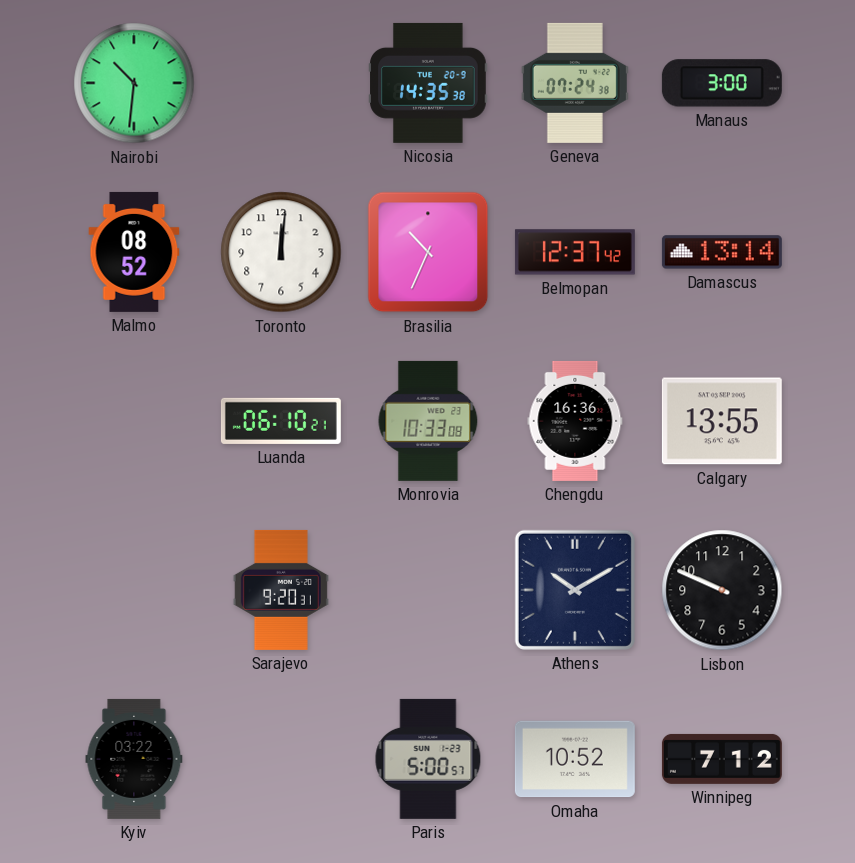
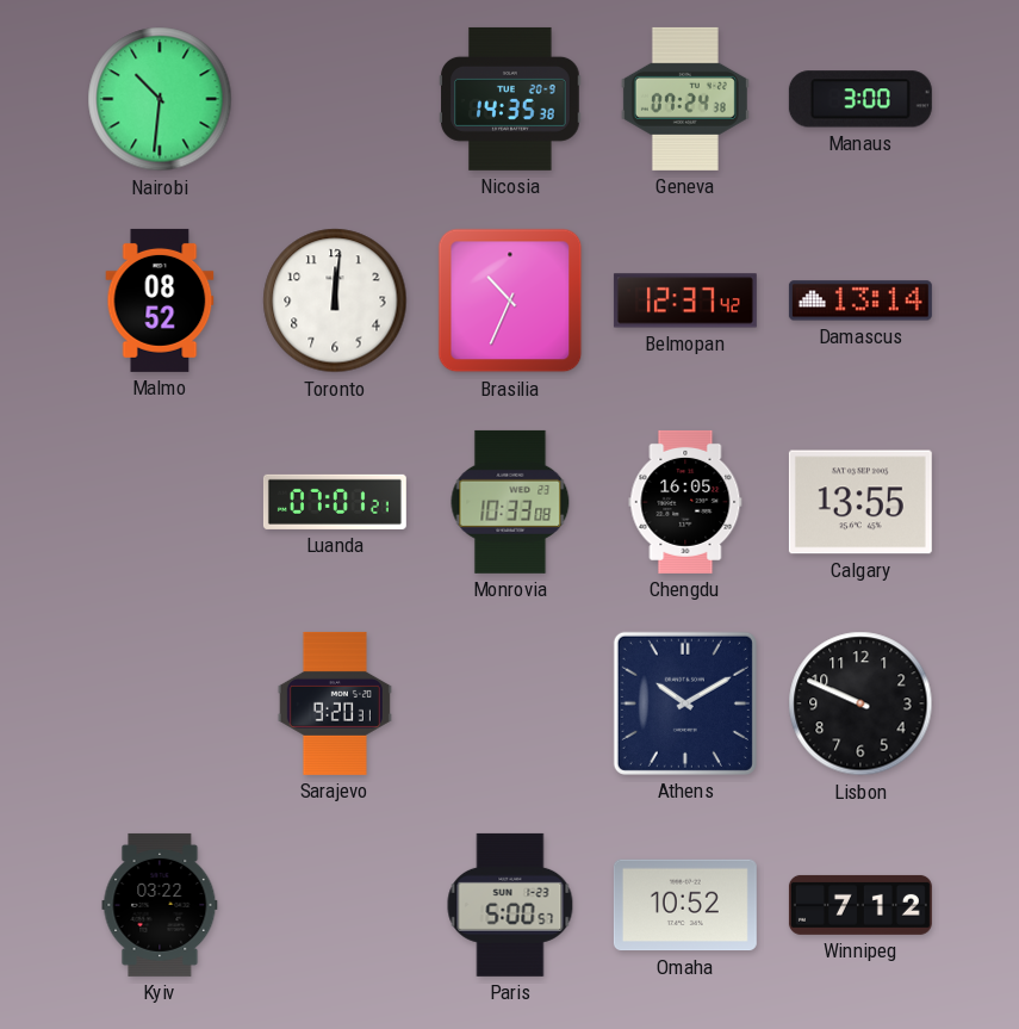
Luanda: 06:10 -> 07:01
Chengdu: 16:36 -> 16:05
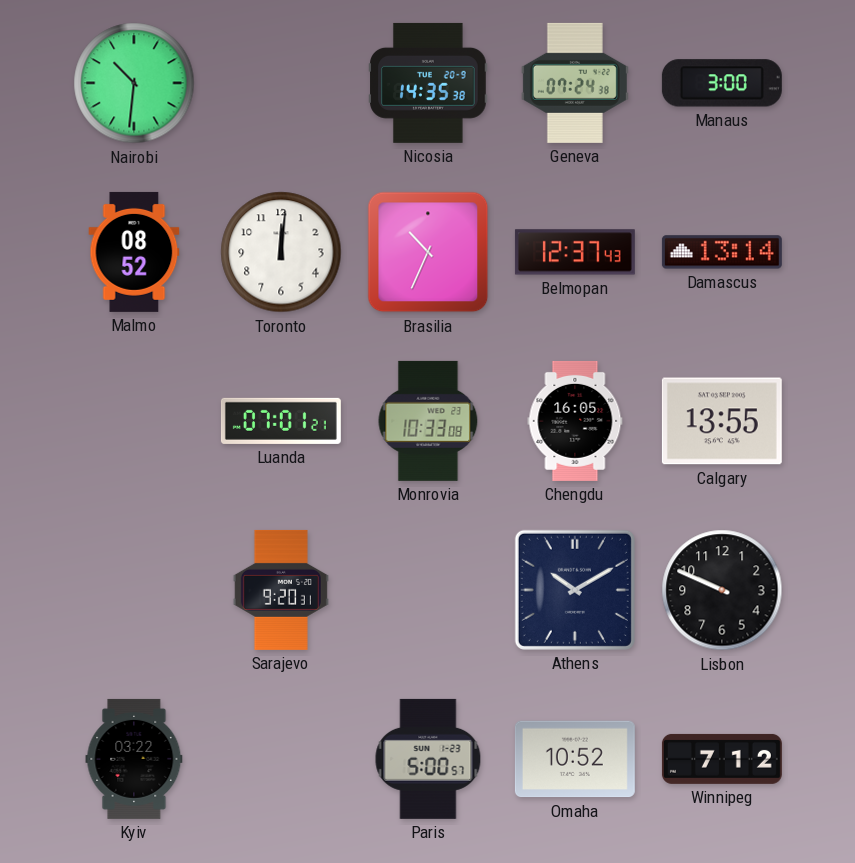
Belmopan: 12:37:42 -> 12:37:43
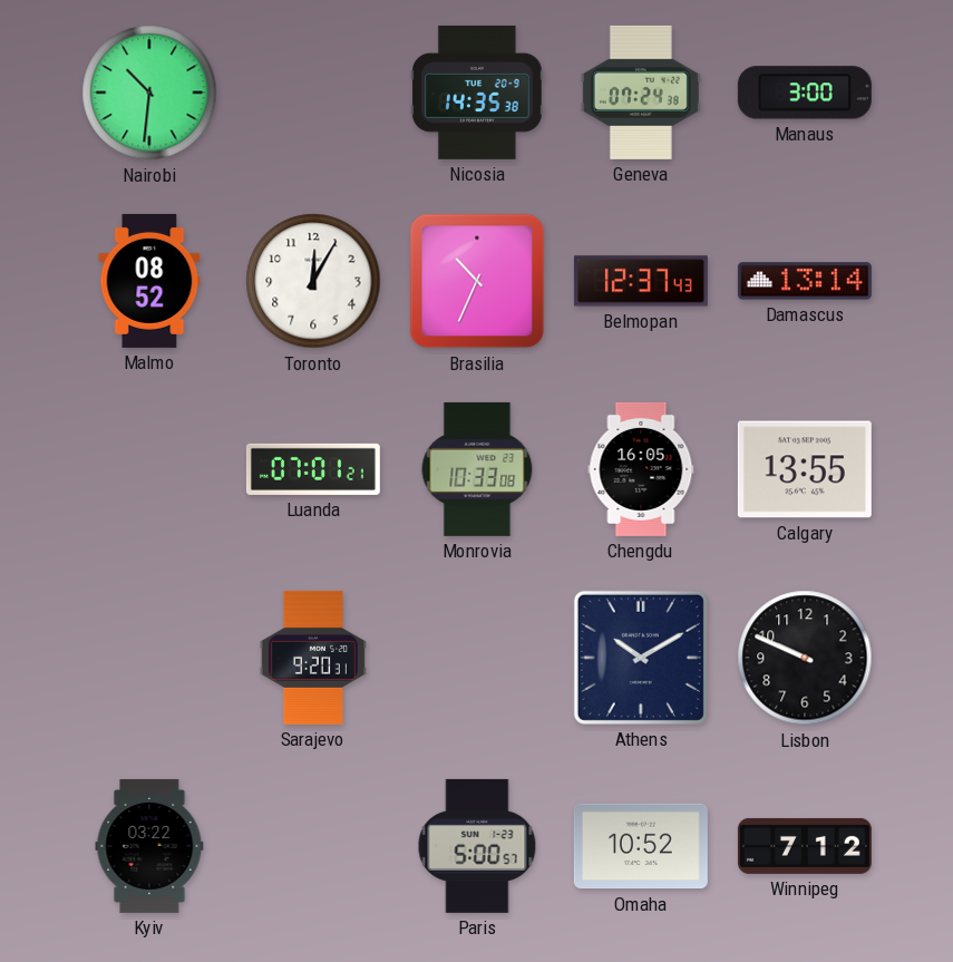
Toronto: 12:01 -> 12:05
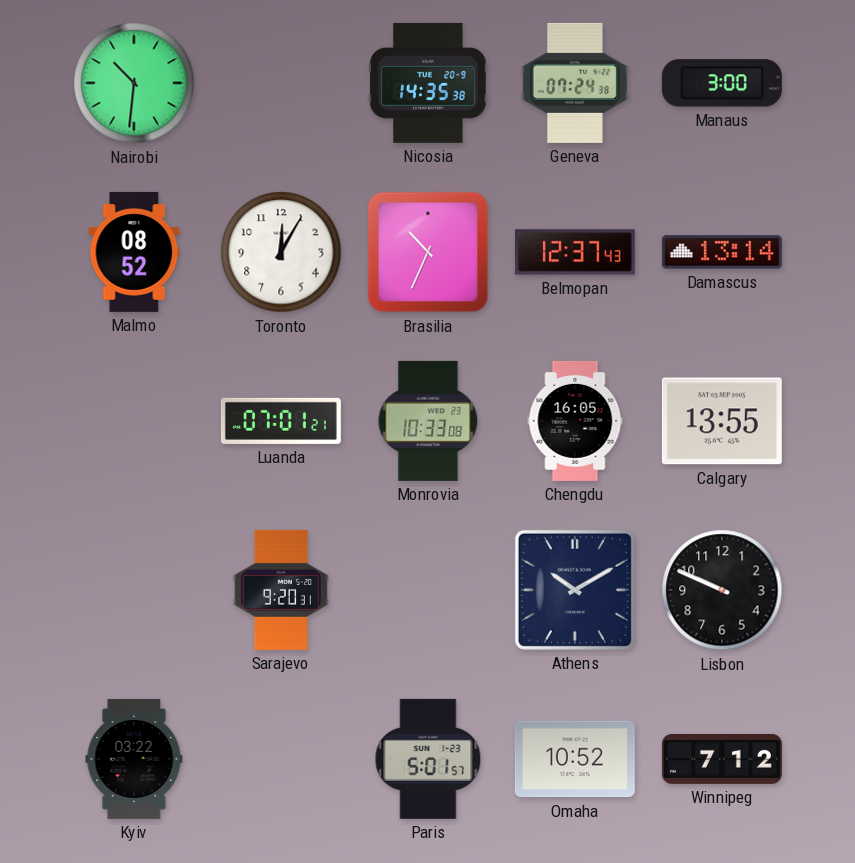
Paris: 5:00 -> 5:01
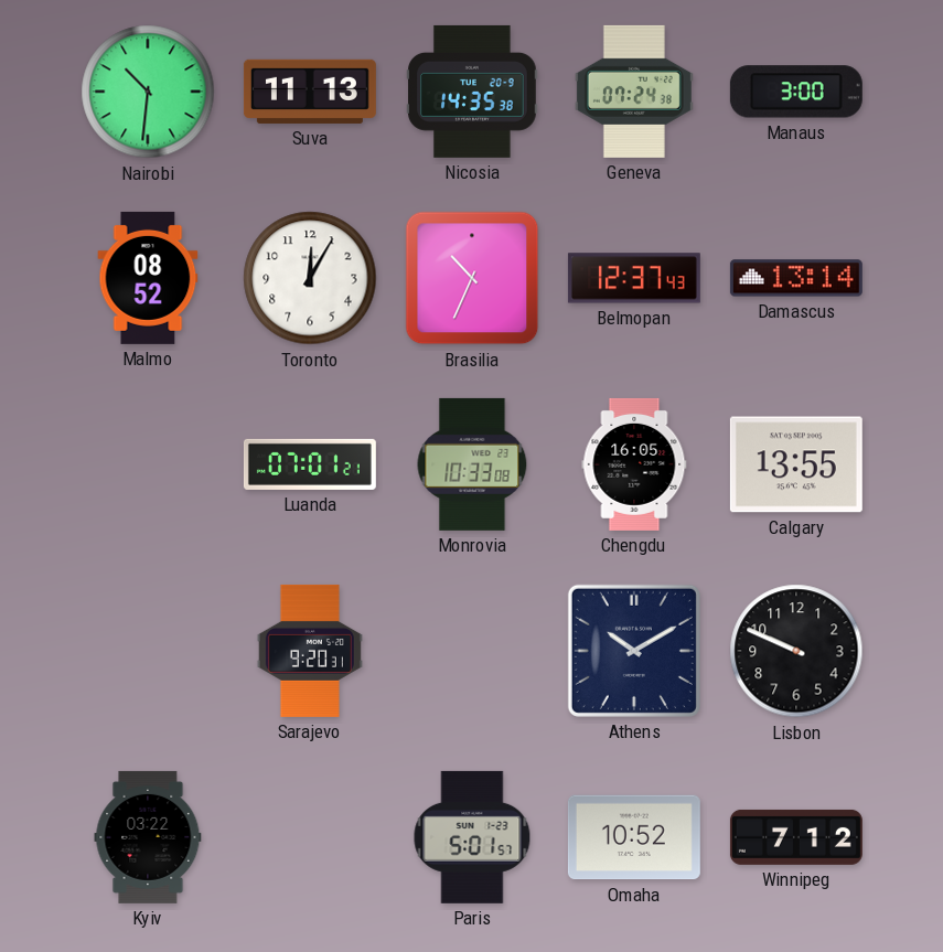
Suva: none -> 11:13
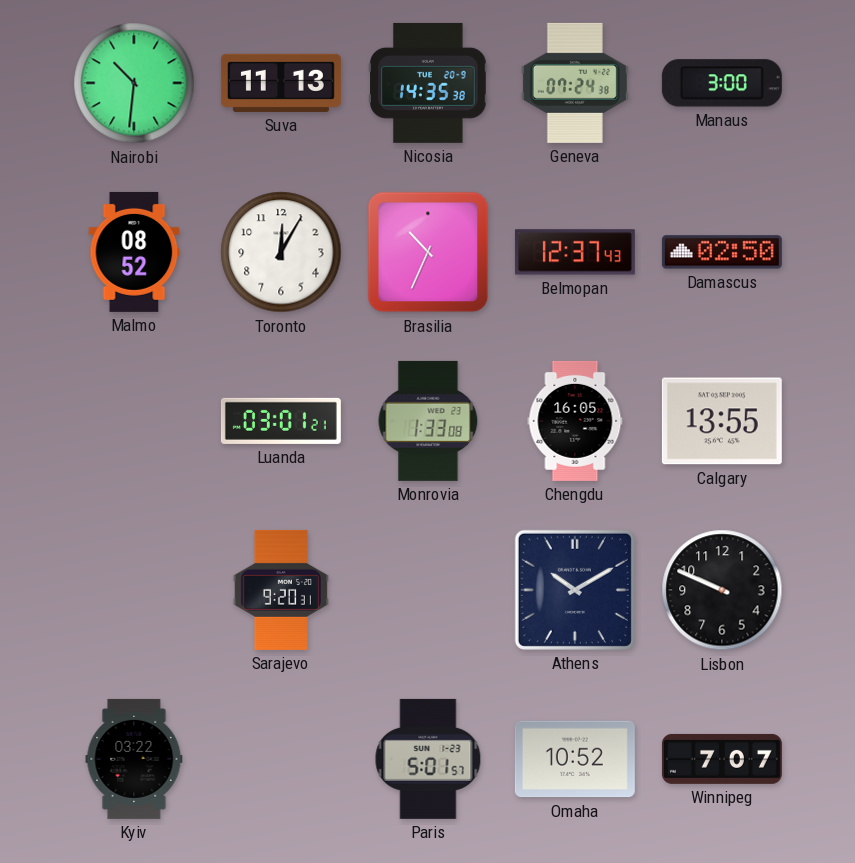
Damascus: 13:14 -> 02:50
Luanda: 07:01 -> 03:01
Monrovia: 10:33 -> 1:33
Winnipeg: 7:12 -> 7:07
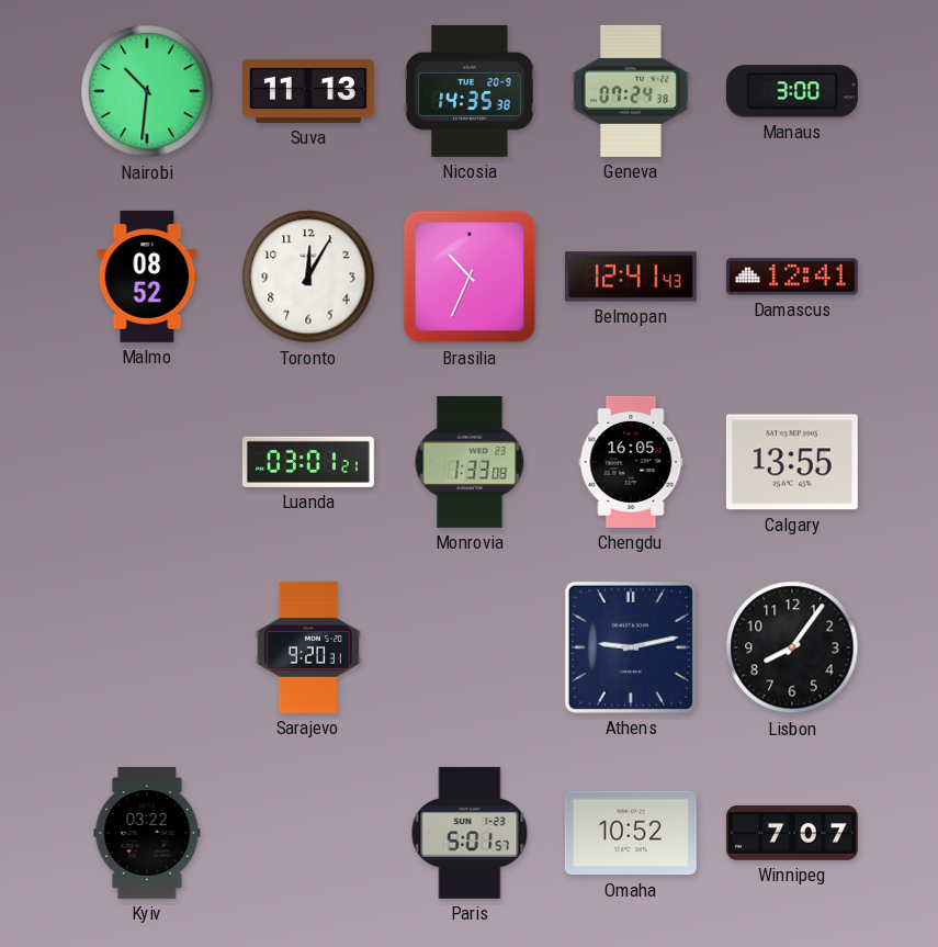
Belmopan: 12:37 -> 12:41
Damascus: 02:50 -> 12:41
Athens: 10:10 -> 9:13
Lisbon: 9:49 -> 8:06
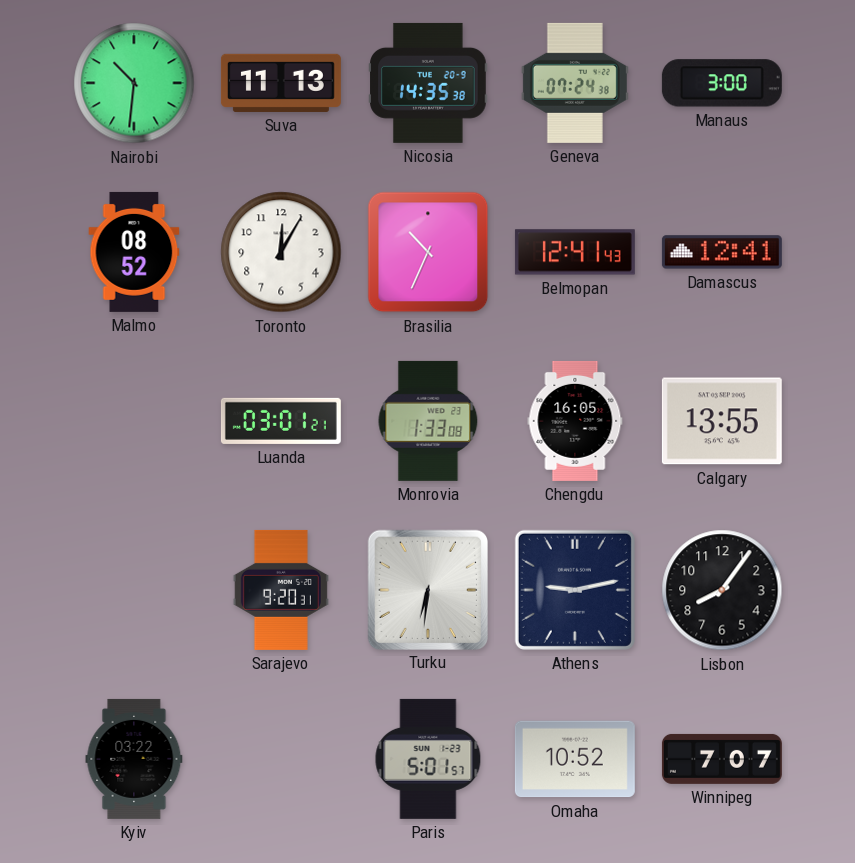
Turku: none -> 6:31
